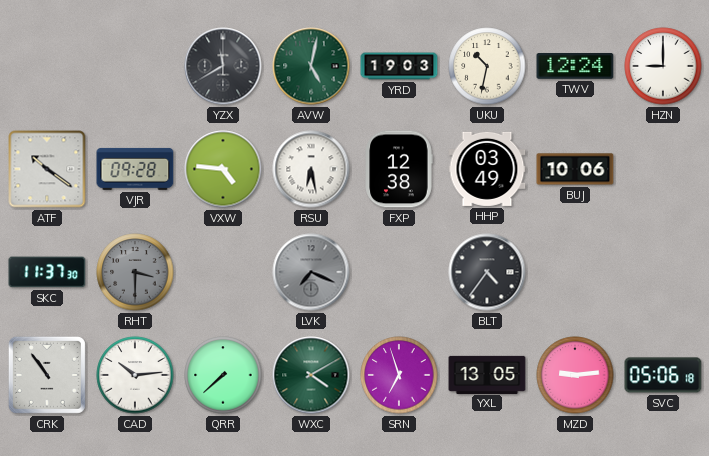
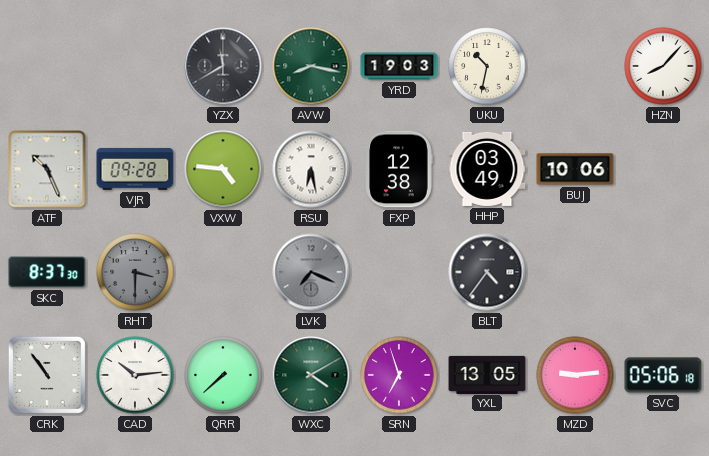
AVW: 5:02 -> 8:17
TWV: 12:24 -> none
HZN: 9:00 -> 8:07
ATF: 10:21 -> 10:26
SKC: 11:37 -> 8:37
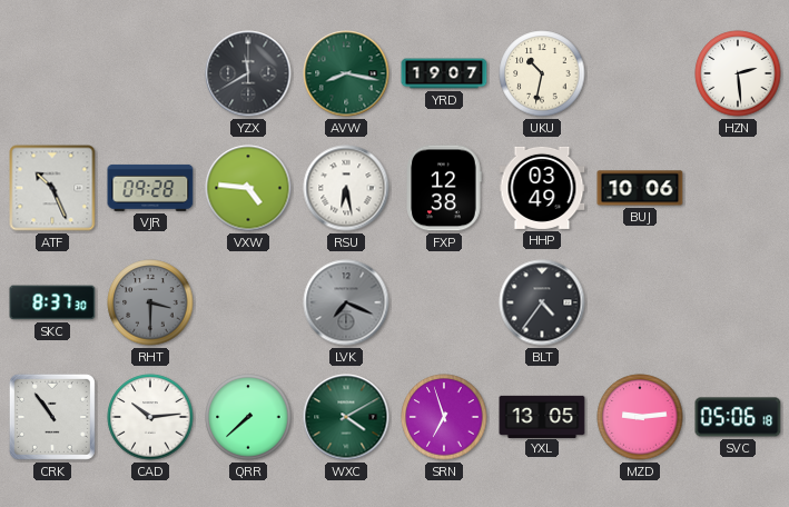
YRD: 19:03 -> 19:07
HZN: 8:07 -> 2:29
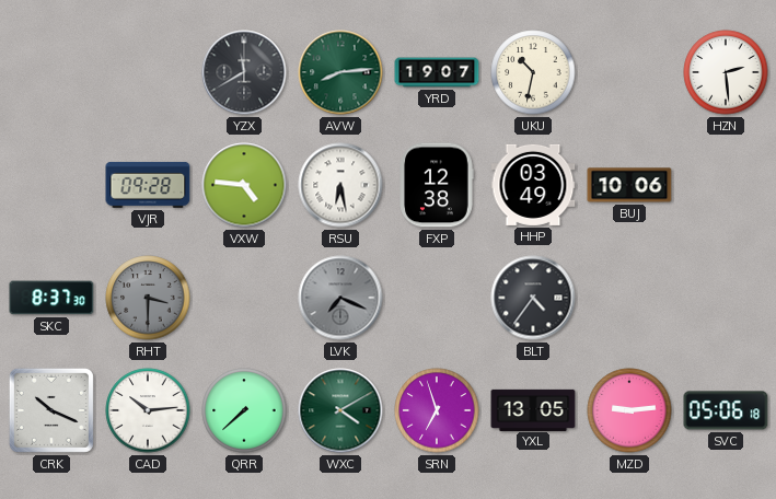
AVW: 8:17 -> 8:14
ATF: 10:26 -> none
CRK: 10:54 -> 10:19
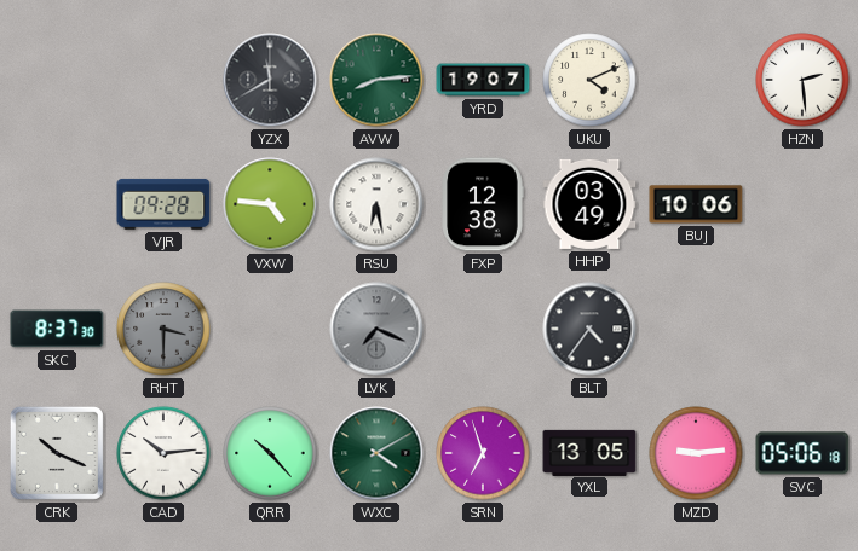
UKU: 10:32 -> 4:11
QRR: 7:38 -> 10:23
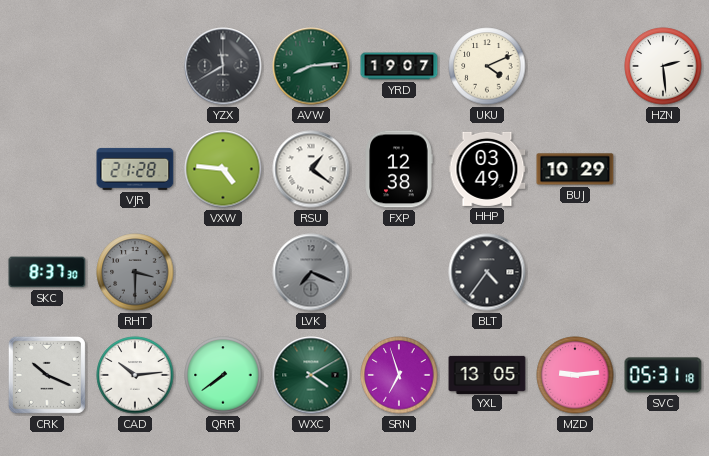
VJR: 09:28 -> 21:28
RSU: 6:28 -> 1:21
BUJ: 10:06 -> 10:29
QRR: 10:23 -> 7:39
SVC: 05:06 -> 05:31
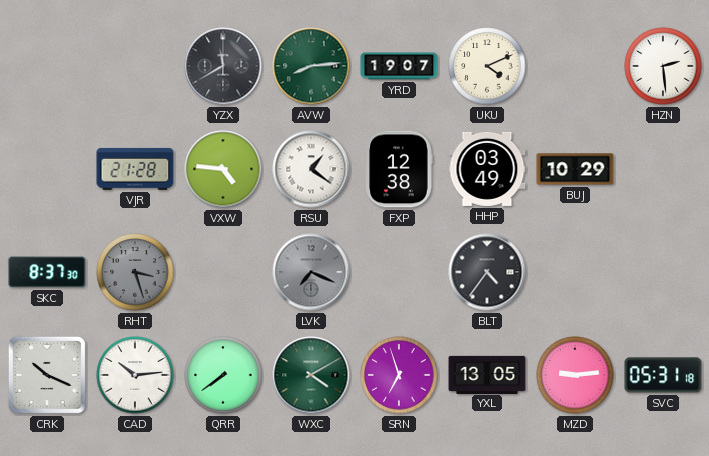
RHT: 3:30 -> 3:27
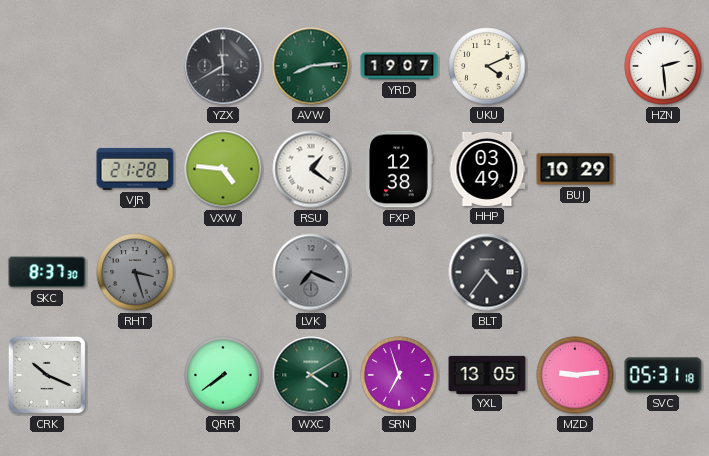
CAD: 10:14 -> none
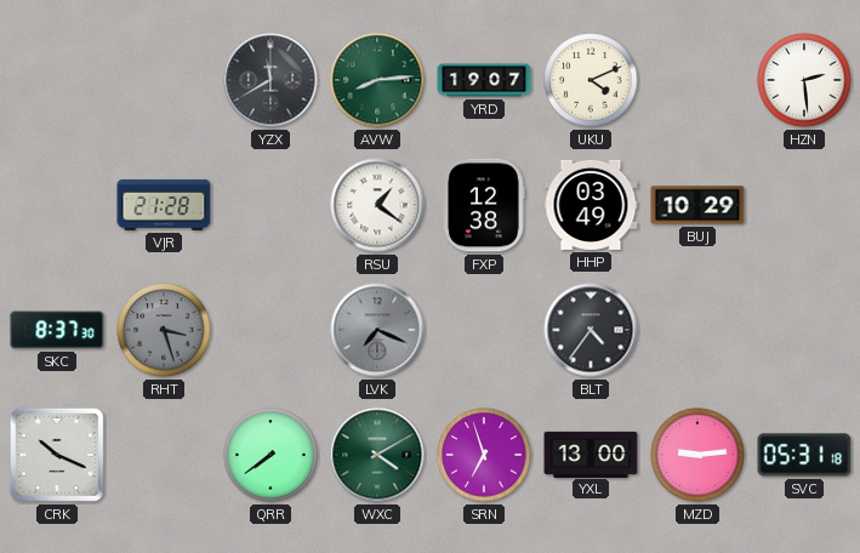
VXW: 4:46 -> none
YXL: 13:05 -> 13:00
